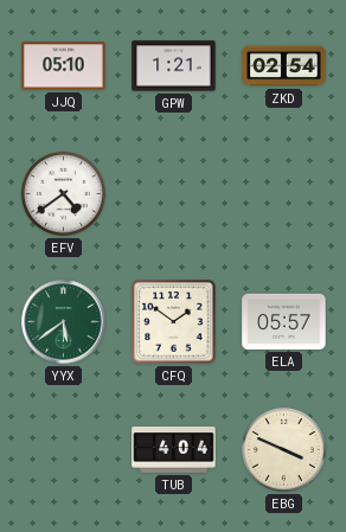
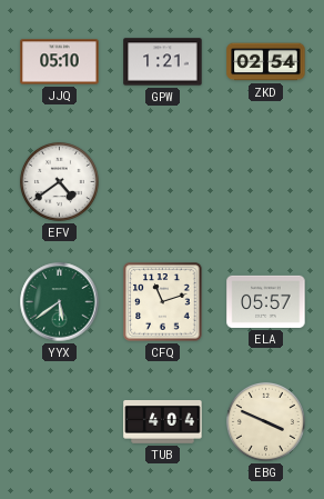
CFQ: 1:51 -> 11:12
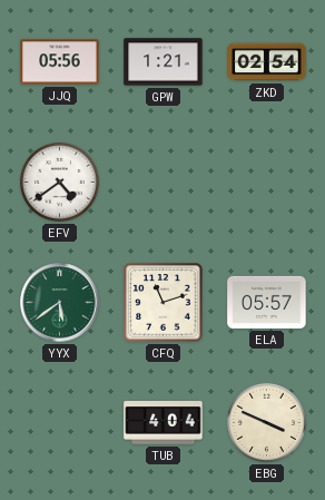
JJQ: 05:10 -> 05:56
